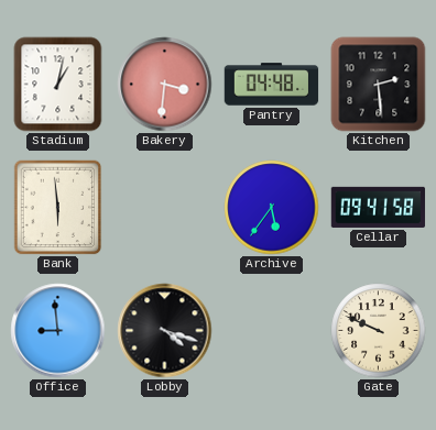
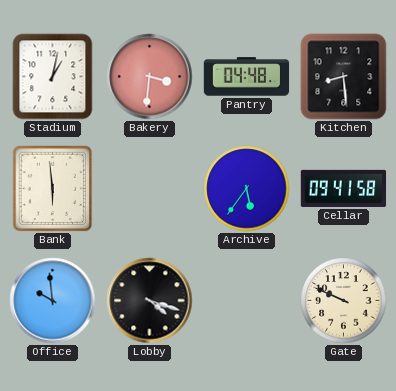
Kitchen: 2:29 -> 8:29
Office: 8:59 -> 9:59
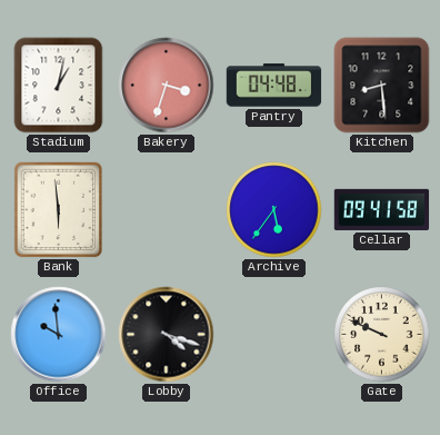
Bakery: 3:31 -> 3:33
